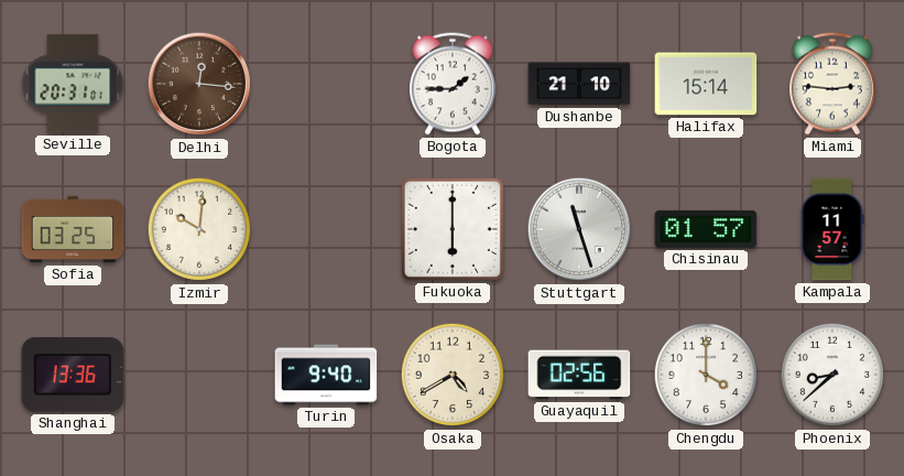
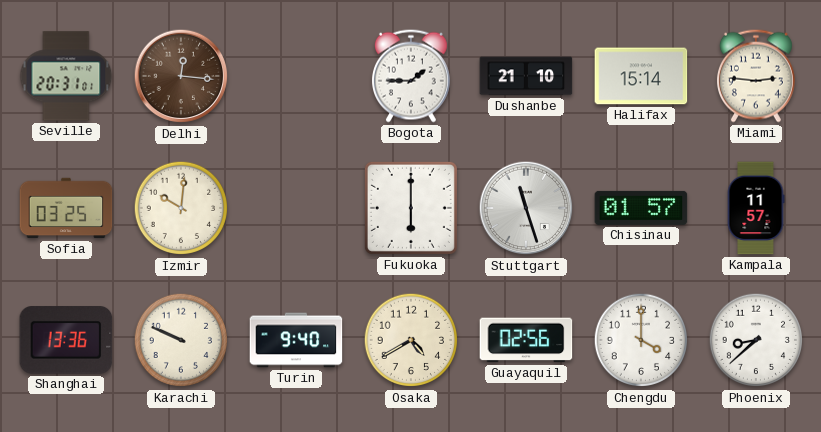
Karachi: none -> 9:49
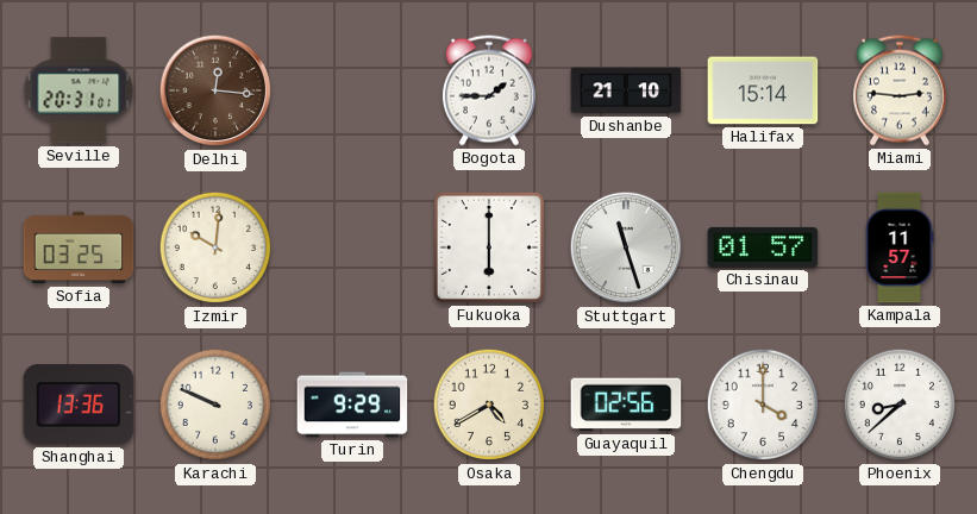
Turin: 9:40 -> 9:29
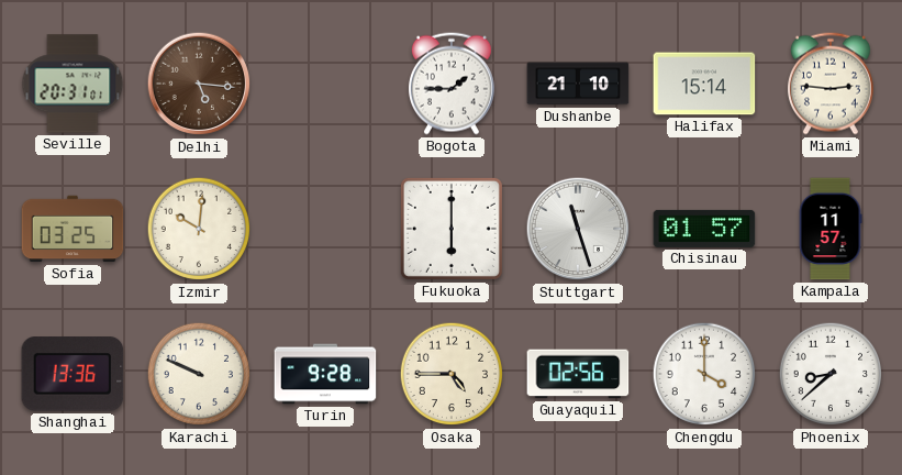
Delhi: 12:16 -> 5:16
Turin: 9:29 -> 9:28
Osaka: 4:40 -> 4:45
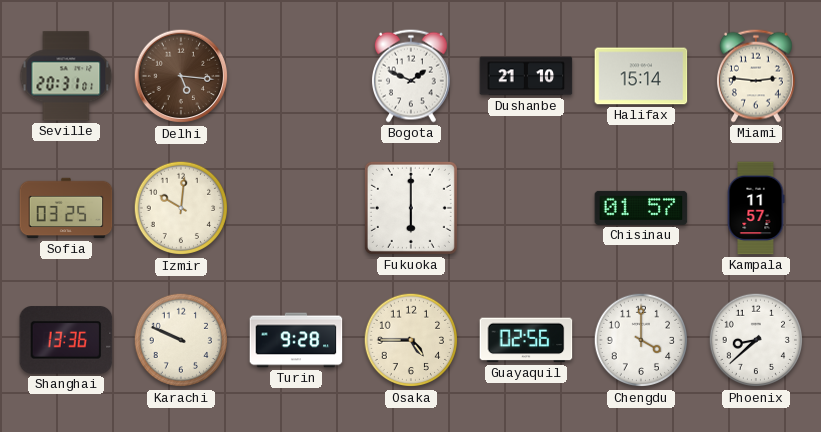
Bogota: 1:45 -> 1:49
Stuttgart: 11:27 -> none
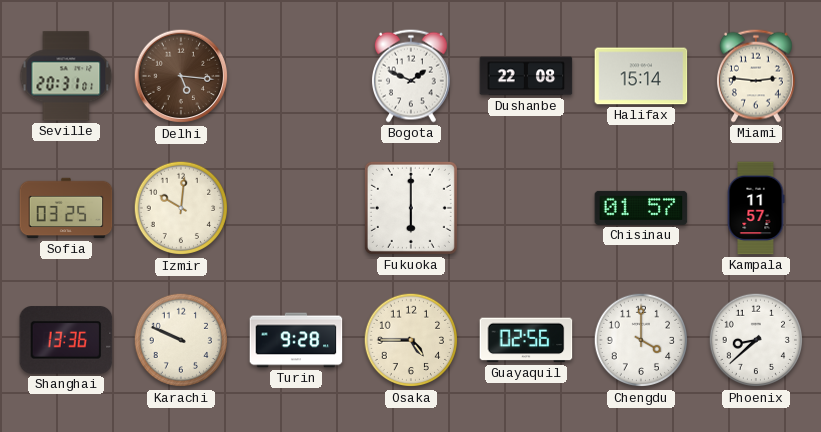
Dushanbe: 21:10 -> 22:08
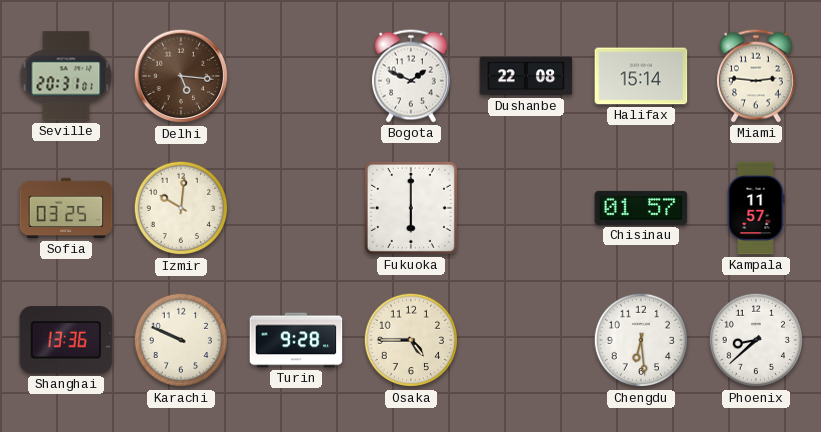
Guayaquil: 02:56 -> none
Chengdu: 4:00 -> 6:29
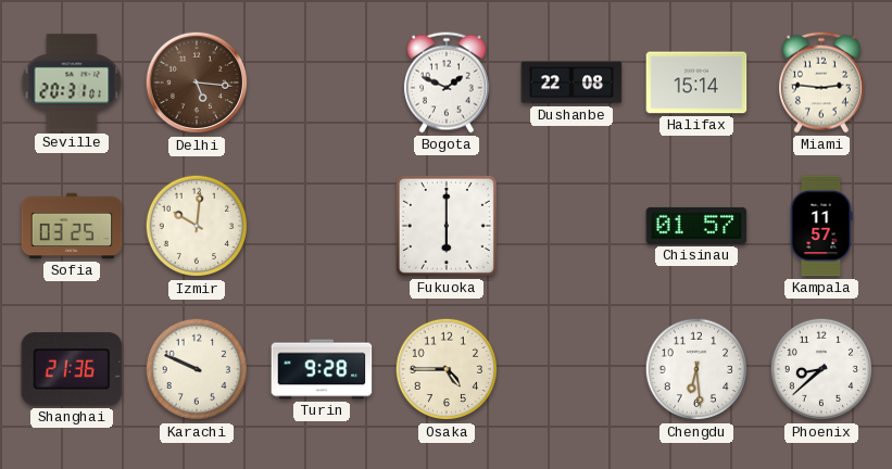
Shanghai: 13:36 -> 21:36
